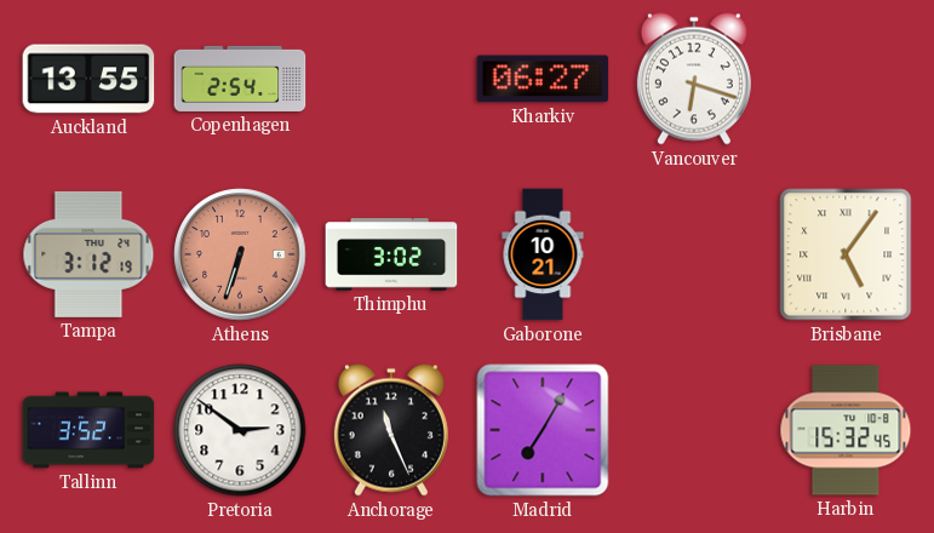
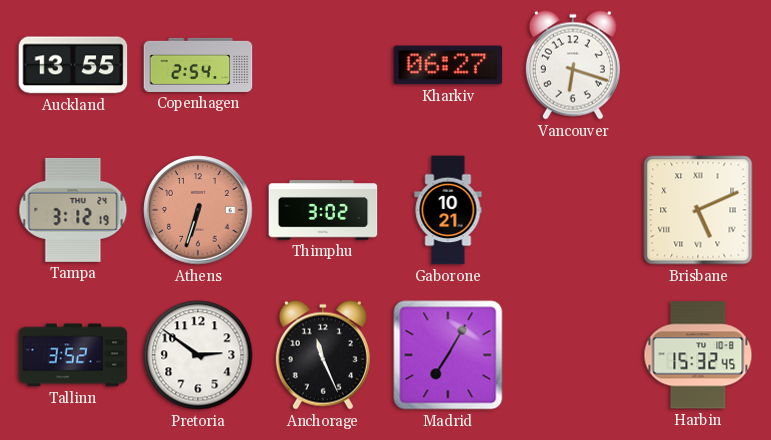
Brisbane: 5:06 -> 5:11
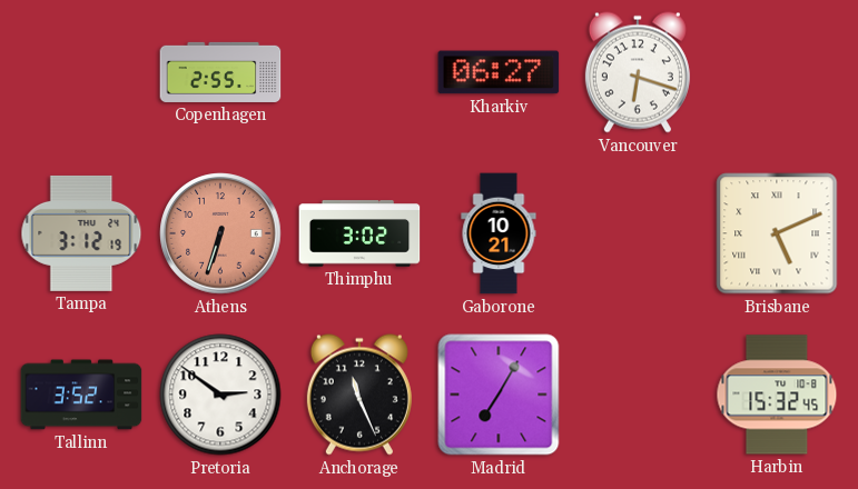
Auckland: 13:55 -> none
Copenhagen: 2:54 -> 2:55
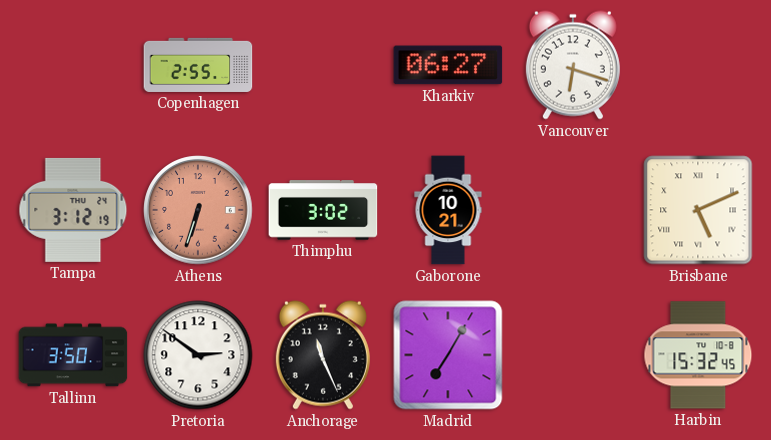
Tallinn: 3:52 -> 3:50
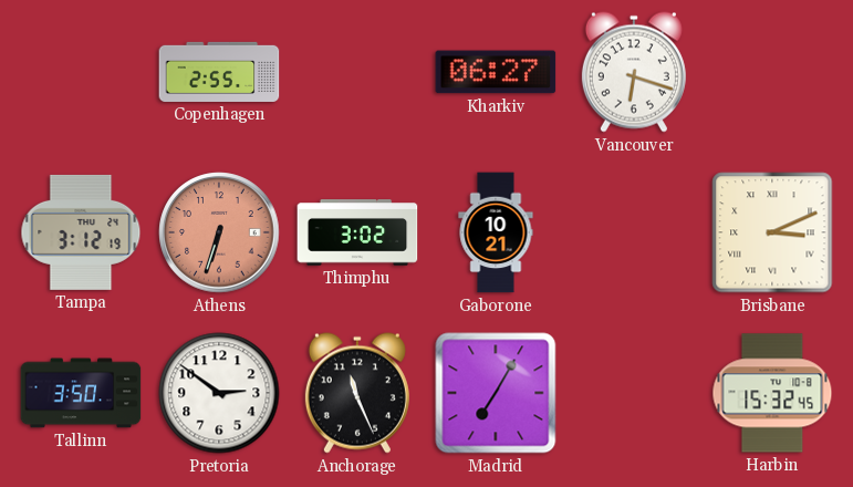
Brisbane: 5:11 -> 3:11
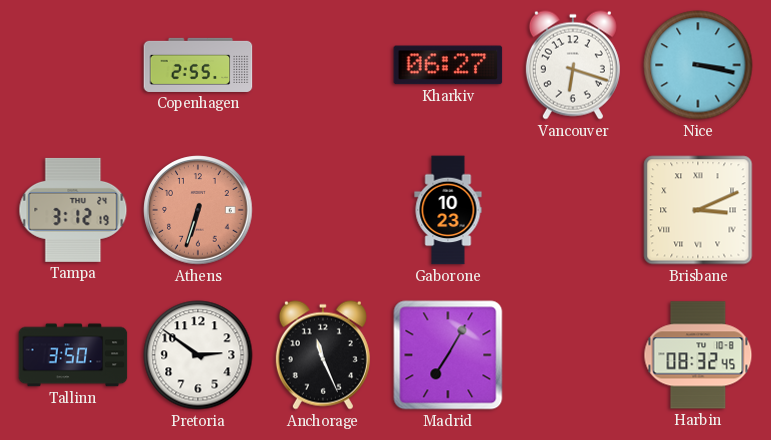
Nice: none -> 3:17
Thimphu: 3:02 -> none
Gaborone: 10:21 -> 10:23
Harbin: 15:32 -> 08:32
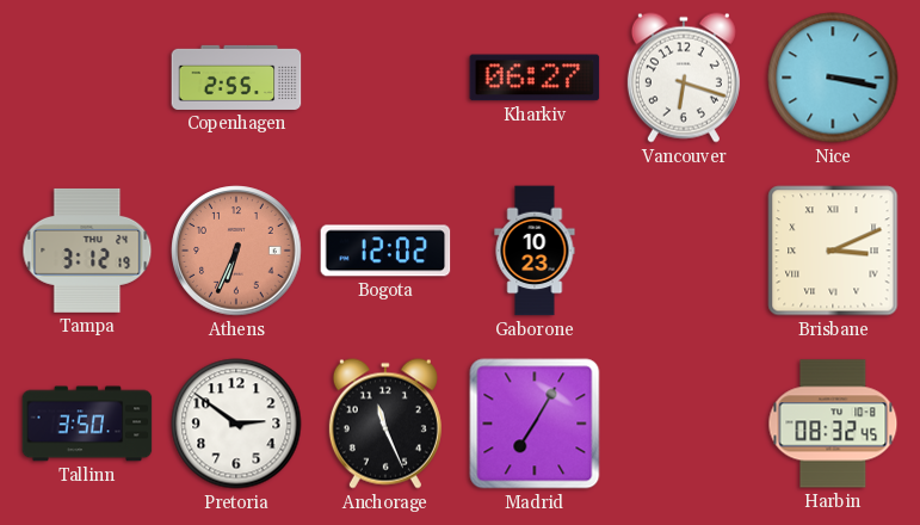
Athens: 6:33 -> 6:34
Bogota: none -> 12:02
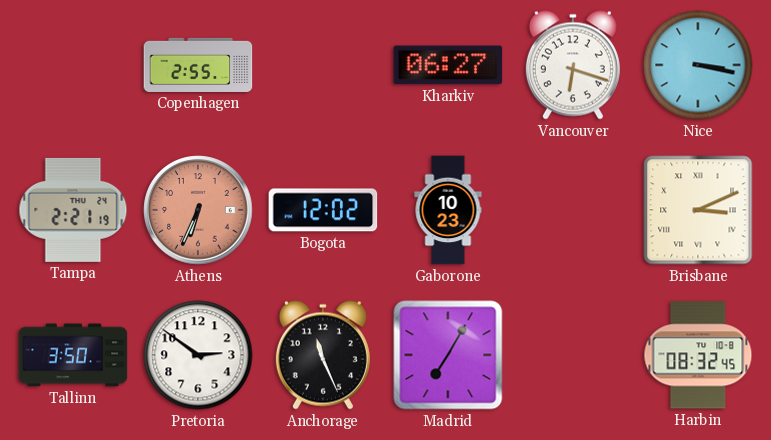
Tampa: 3:12 -> 2:21
